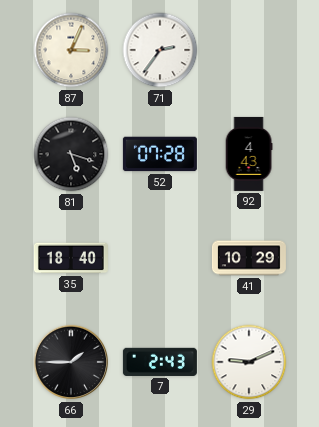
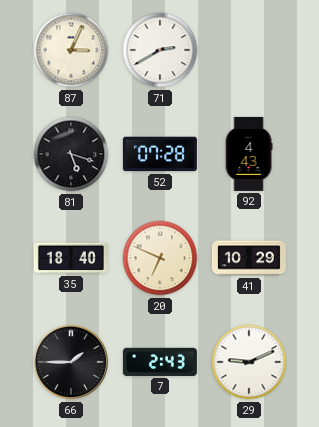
71: 2:36 -> 2:40
20: none -> 6:49
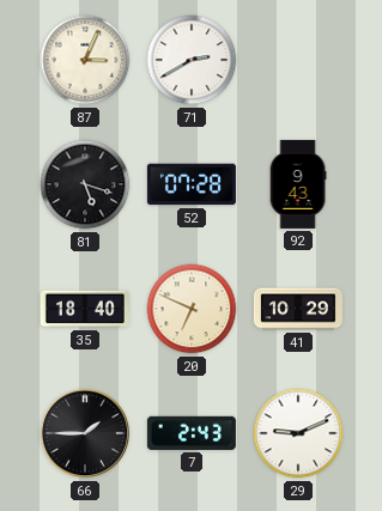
92: 4:43 -> 9:43
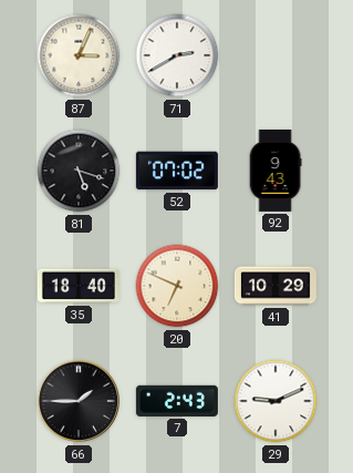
52: 07:28 -> 07:02
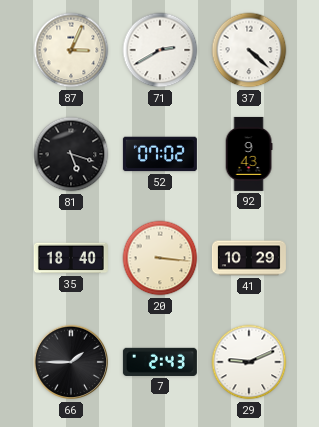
37: none -> 4:22
20: 6:49 -> 3:16
